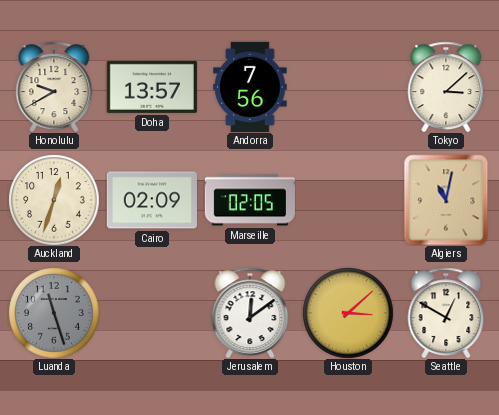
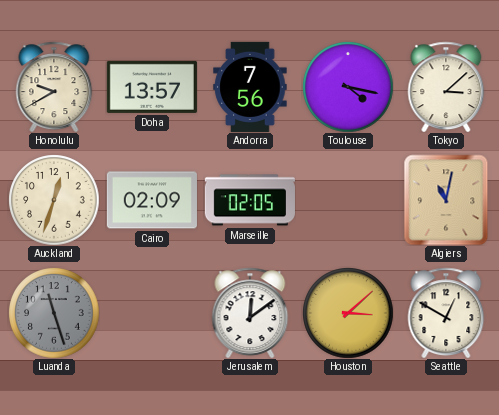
Toulouse: none -> 4:17
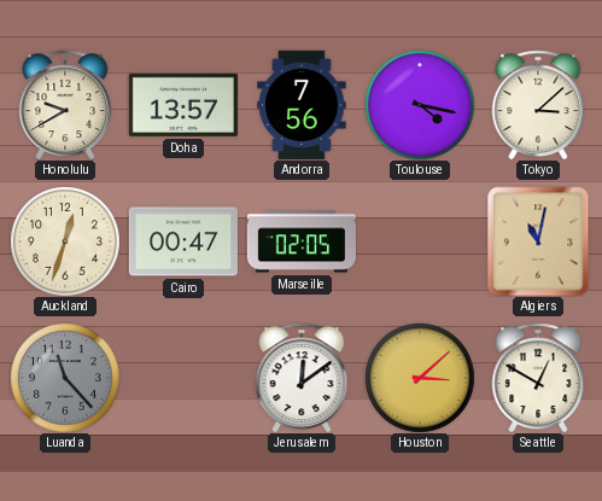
Cairo: 02:09 -> 00:47
Luanda: 11:27 -> 11:23
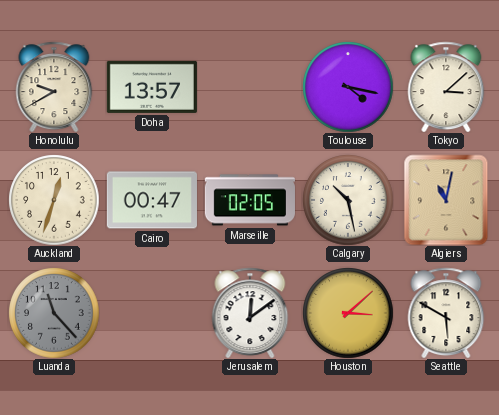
Andorra: 7:56 -> none
Calgary: none -> 10:28
Seattle: 12:50 -> 5:50
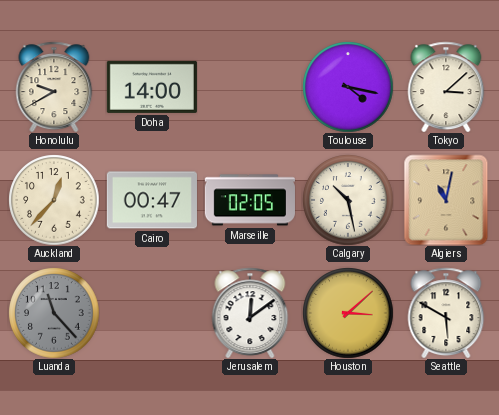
Doha: 13:57 -> 14:00
Auckland: 12:33 -> 12:37
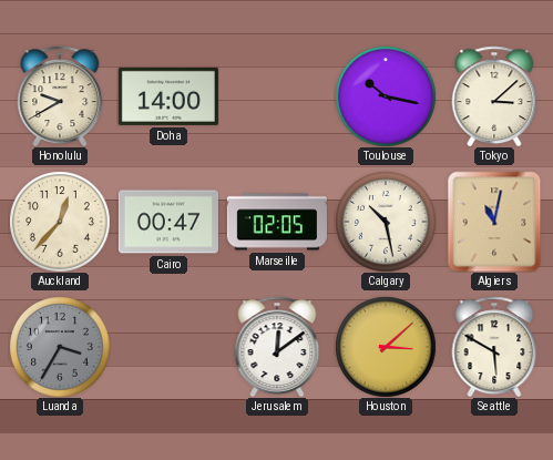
Toulouse: 4:17 -> 10:17
Luanda: 11:23 -> 3:35
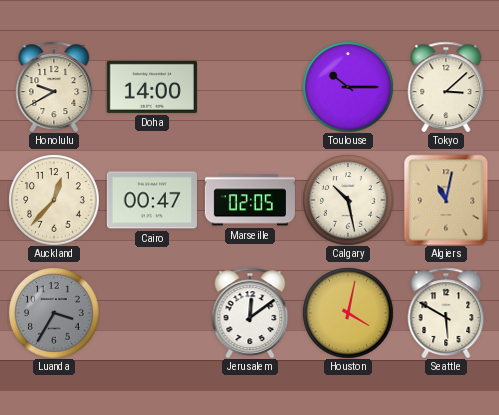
Toulouse: 10:17 -> 10:15
Houston: 3:08 -> 4:02
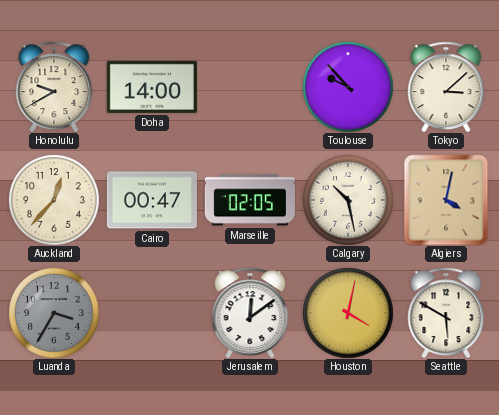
Toulouse: 10:15 -> 9:53
Algiers: 11:02 -> 4:02
